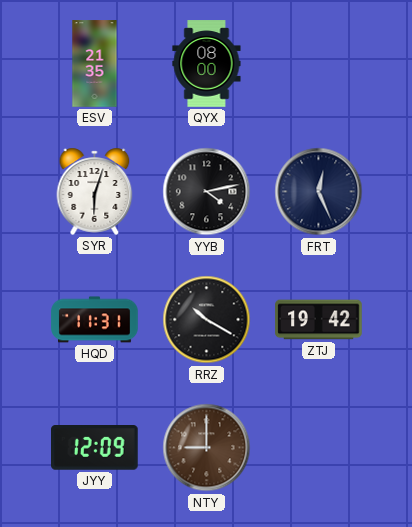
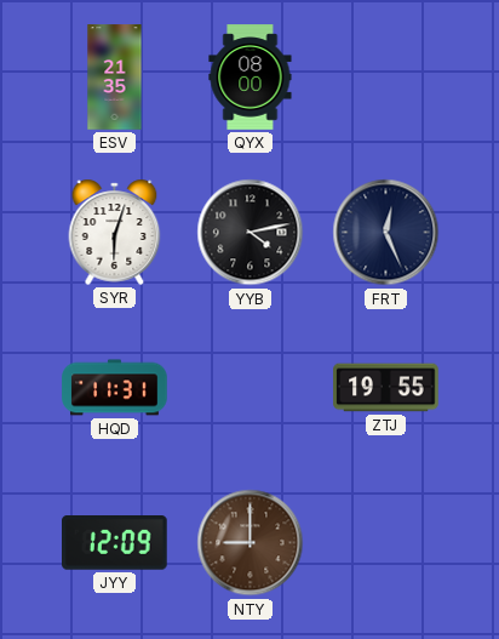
RRZ: 10:20 -> none
ZTJ: 19:42 -> 19:55
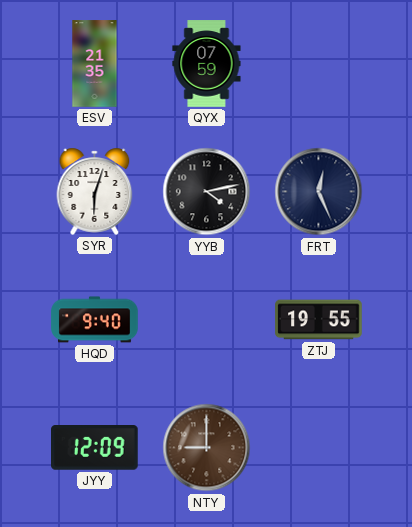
QYX: 08:00 -> 07:59
HQD: 11:31 -> 9:40
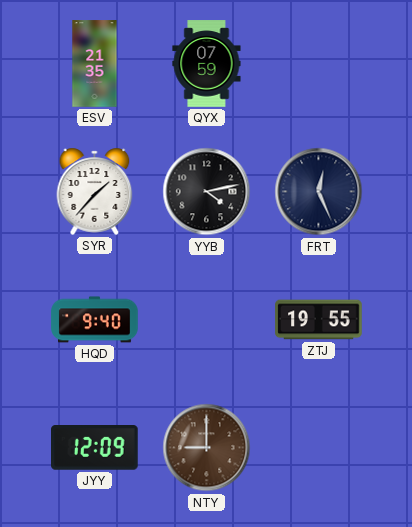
SYR: 6:03 -> 1:37
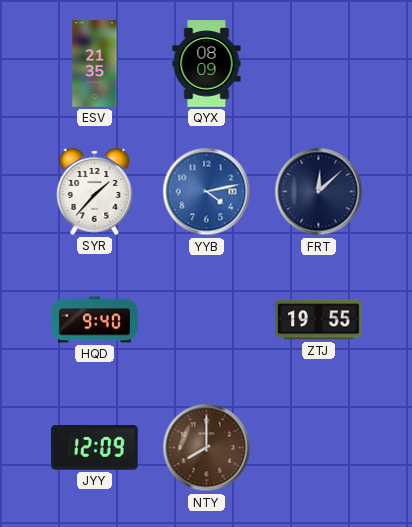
QYX: 07:59 -> 08:09
YYB dial: black -> blue
FRT: 12:26 -> 12:08
NTY: 9:00 -> 8:00
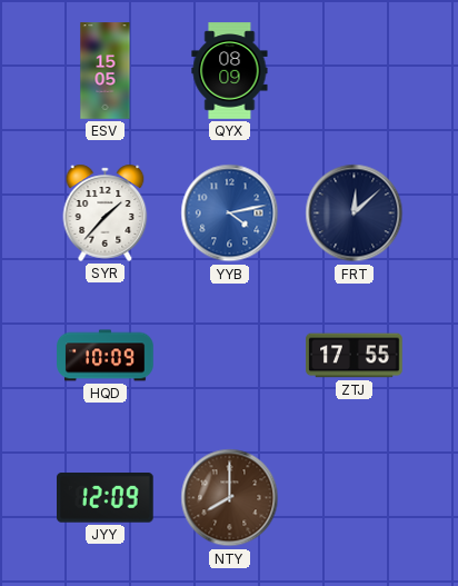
ESV: 21:35 -> 15:05
HQD: 9:40 -> 10:09
ZTJ: 19:55 -> 17:55
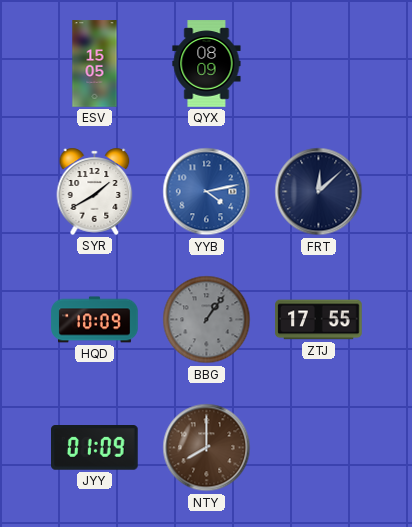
SYR: 1:37 -> 1:40
BBG: none -> 1:06
JYY: 12:09 -> 01:09
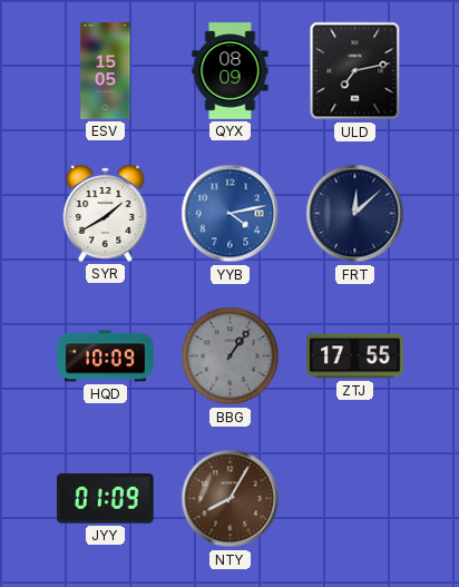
ULD: none -> 7:13
NTY: 8:00 -> 8:05
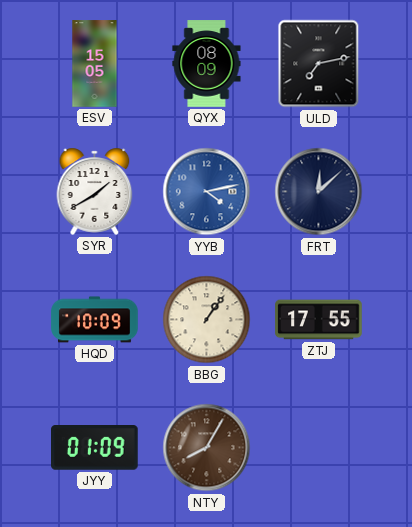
BBG dial: grey -> cream
